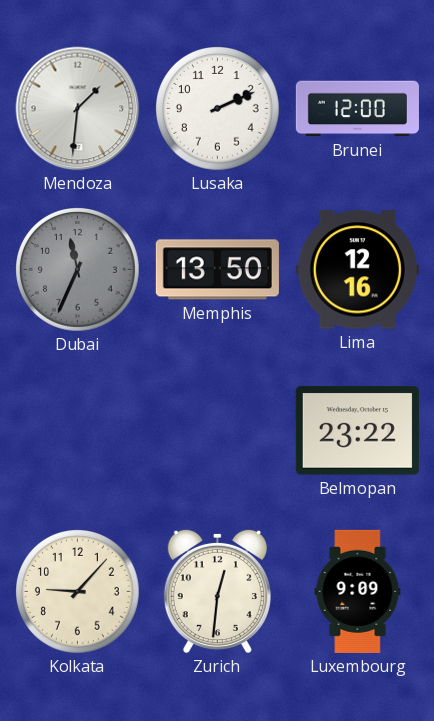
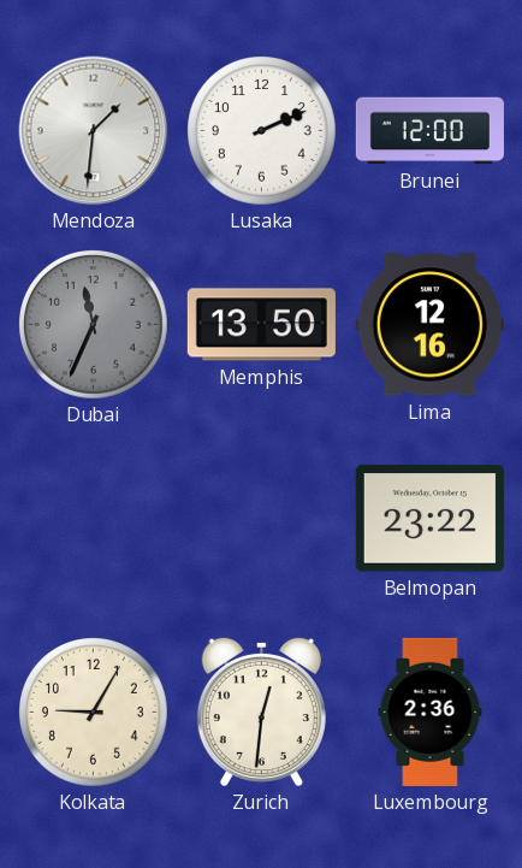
Kolkata: 9:07 -> 9:05
Luxembourg: 9:09 -> 2:36
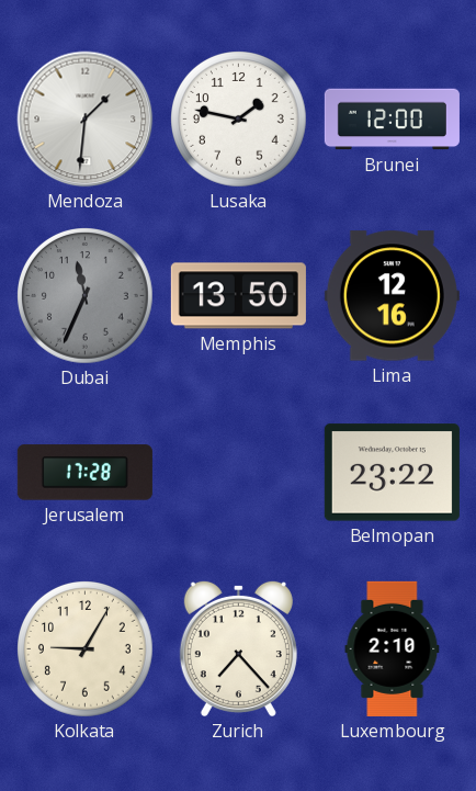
Lusaka: 2:11 -> 1:47
Jerusalem: none -> 17:28
Zurich: 12:31 -> 7:23
Luxembourg: 2:36 -> 2:10
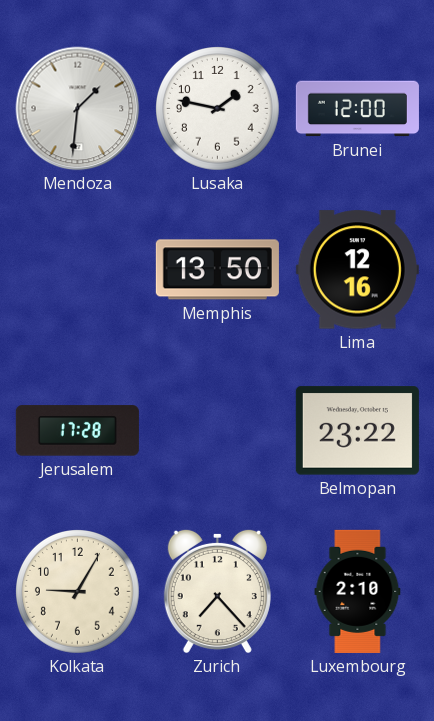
Dubai: 11:34 -> none
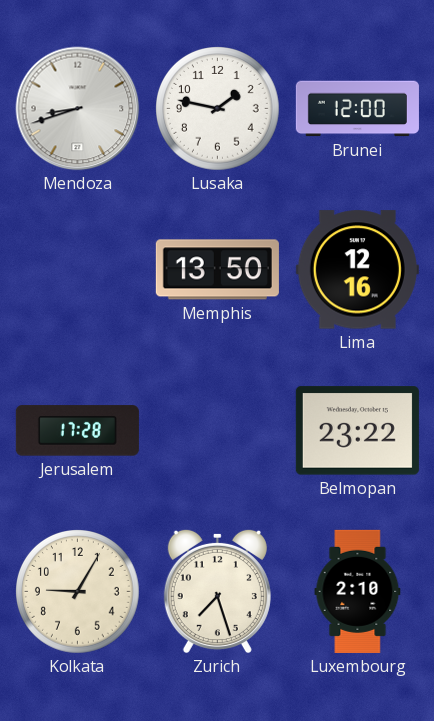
Mendoza: 1:31 -> 8:42
Zurich: 7:23 -> 7:27
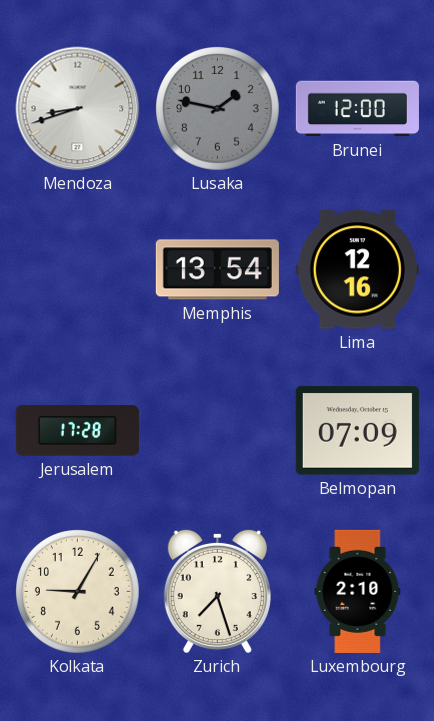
Lusaka dial: white -> grey
Memphis: 13:50 -> 13:54
Belmopan: 23:22 -> 07:09
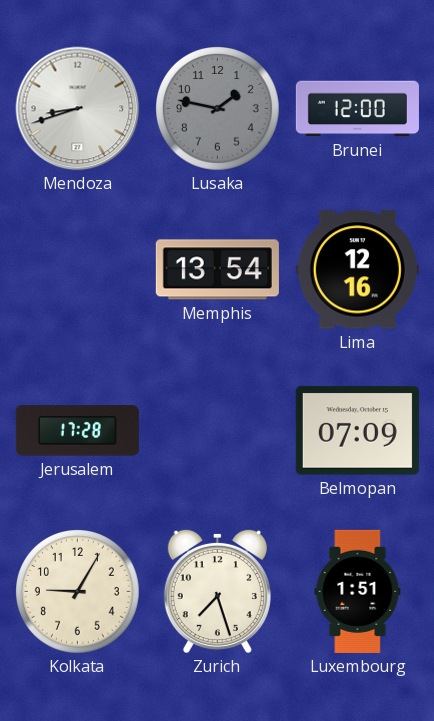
Luxembourg: 2:10 -> 1:51
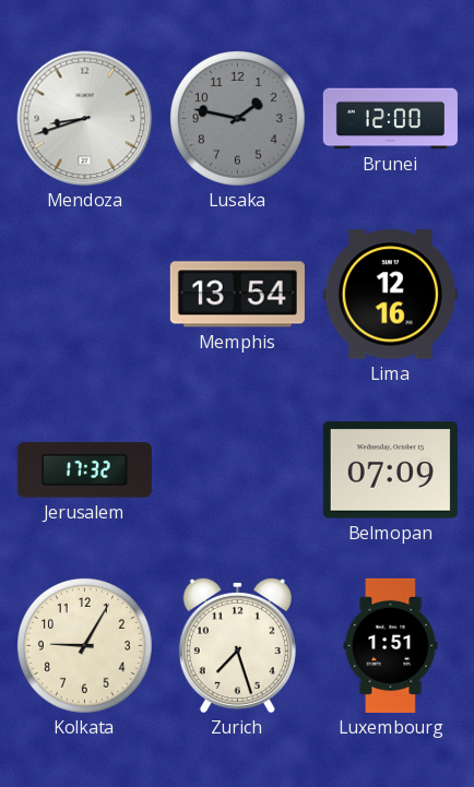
Jerusalem: 17:28 -> 17:32
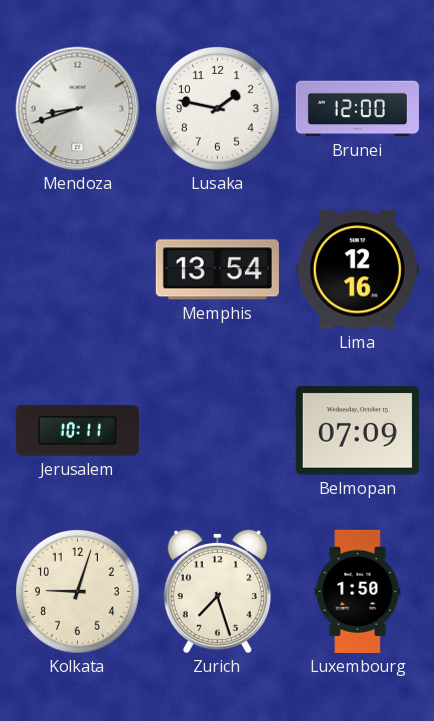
Lusaka dial: grey -> white
Jerusalem: 17:32 -> 10:11
Kolkata: 9:05 -> 9:03
Luxembourg: 1:51 -> 1:50
